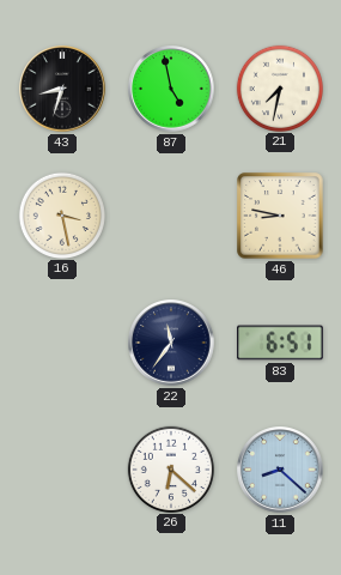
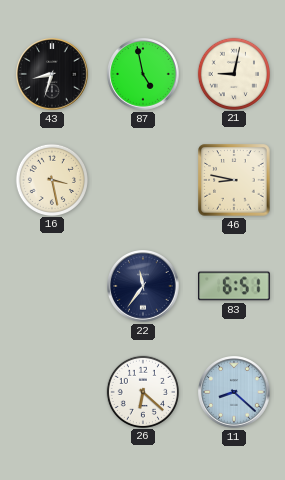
21: 7:32 -> 9:02
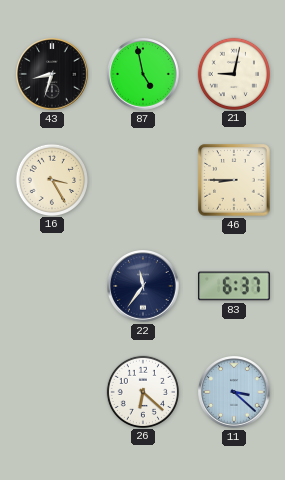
16: 3:28 -> 3:25
46: 8:47 -> 8:45
83: 6:51 -> 6:37
11: 8:22 -> 3:22
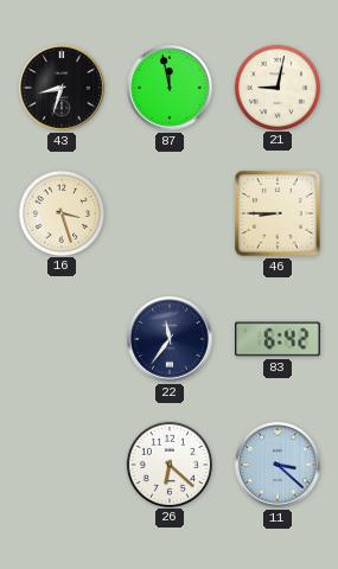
87: 4:58 -> 11:58
16: 3:25 -> 3:27
83: 6:37 -> 6:42
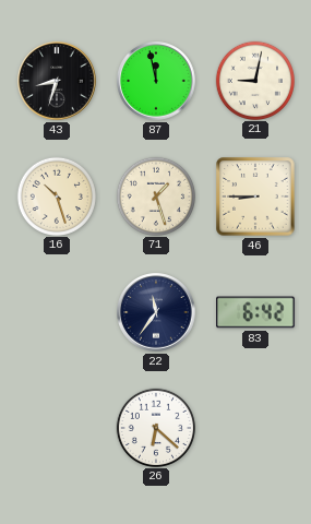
16: 3:27 -> 10:27
71: none -> 1:27
11: 3:22 -> none
